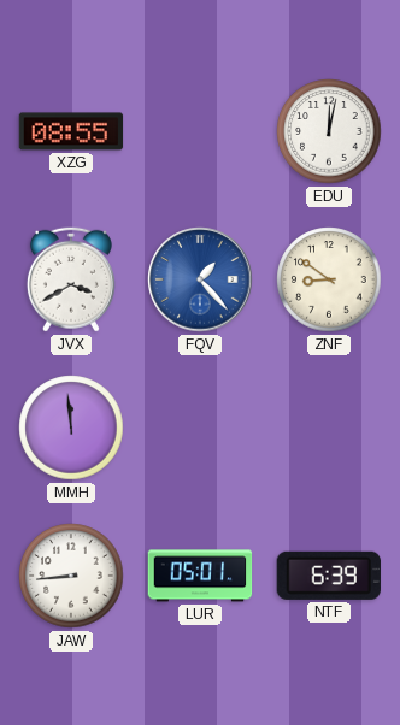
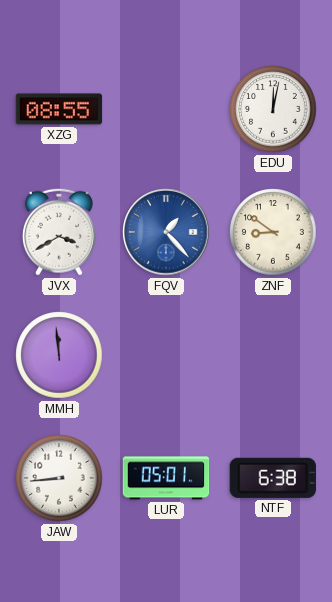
NTF: 6:39 -> 6:38
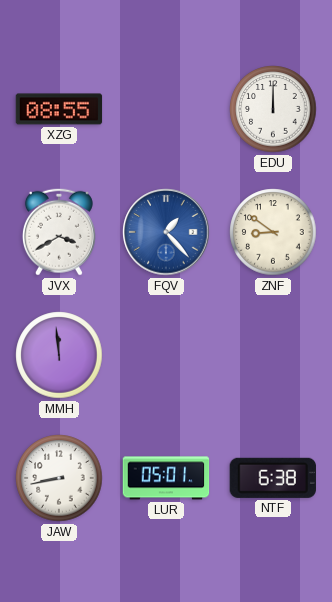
EDU: 12:02 -> 12:00
JAW: 8:44 -> 8:43
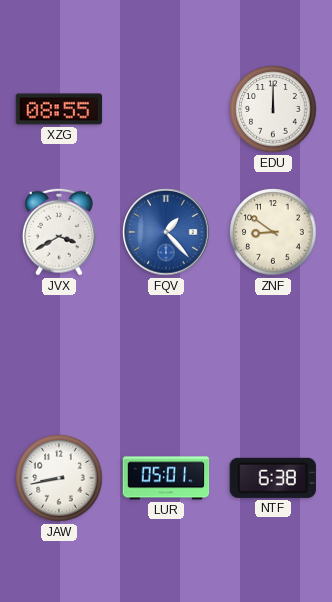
MMH: 11:59 -> none
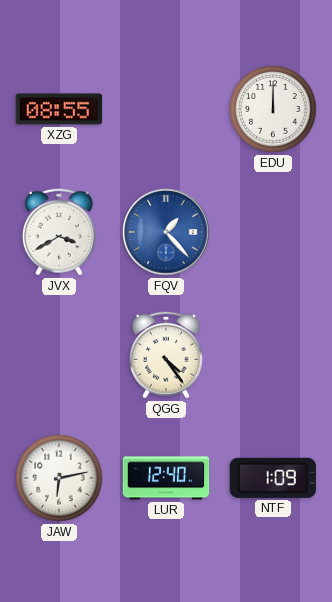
ZNF: 8:51 -> none
QGG: none -> 4:24
JAW: 8:43 -> 6:13
LUR: 05:01 -> 12:40
NTF: 6:38 -> 1:09
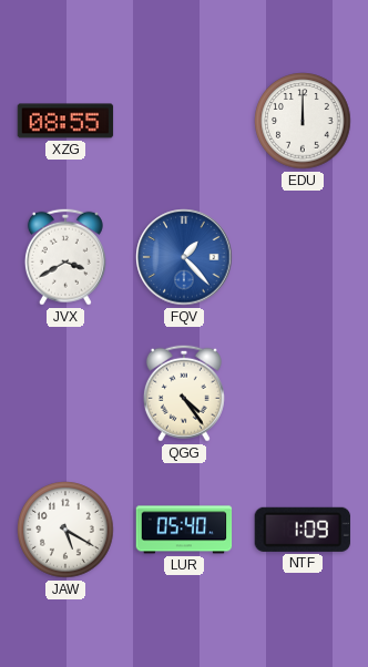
JAW: 6:13 -> 5:20
LUR: 12:40 -> 05:40
